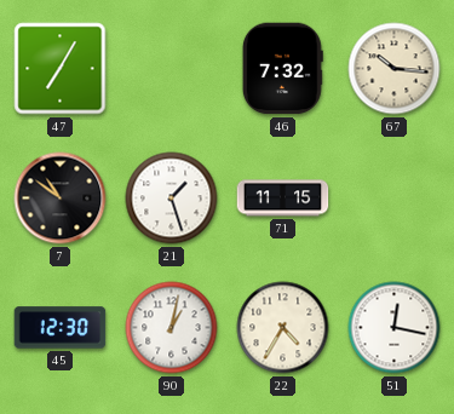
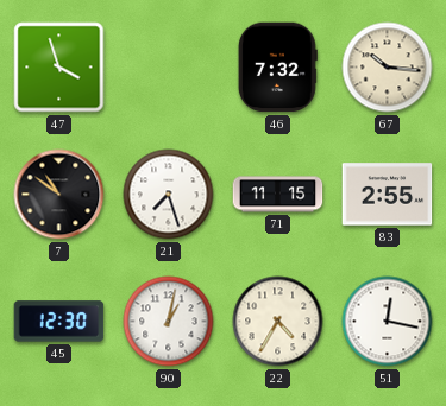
47: 7:05 -> 3:57
21: 1:27 -> 7:27
83: none -> 2:55
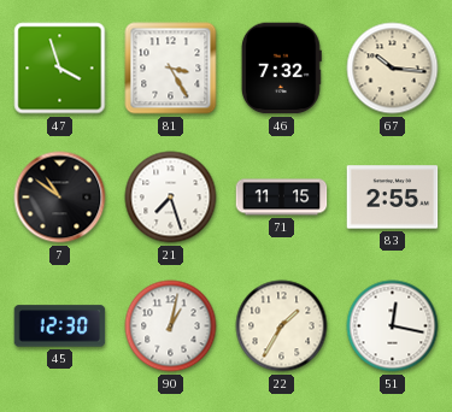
81: none -> 3:25
22: 4:35 -> 1:35
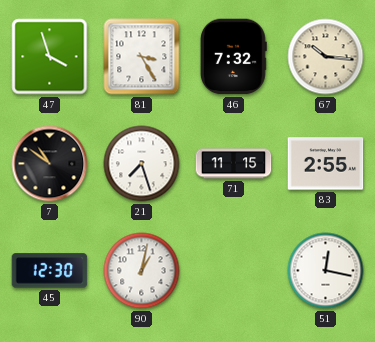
22: 1:35 -> none
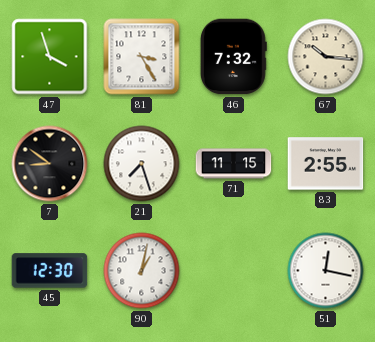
7: 10:51 -> 8:51
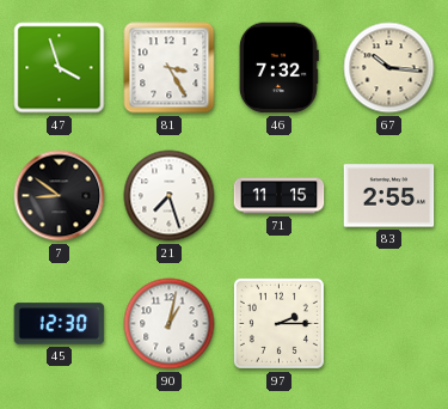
97: none -> 2:15
51: 12:17 -> none
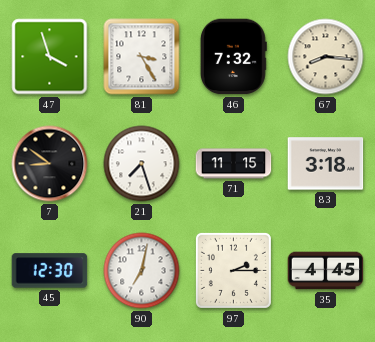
67: 10:16 -> 8:16
83: 2:55 -> 3:18
90: 1:02 -> 7:02
35: none -> 4:45
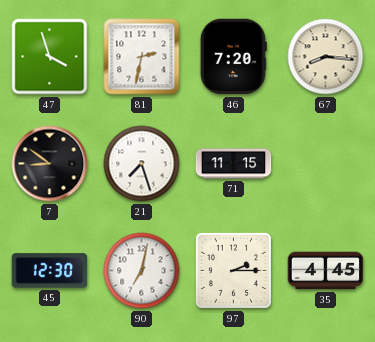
81: 3:25 -> 2:32
46: 7:32 -> 7:20
83: 3:18 -> none
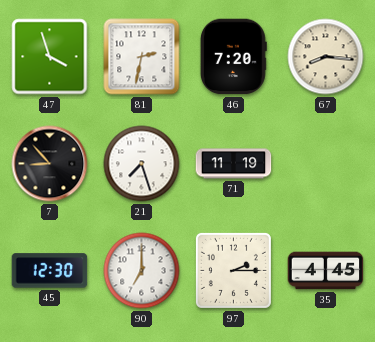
7: 8:51 -> 8:53
71: 11:15 -> 11:19
90: 7:02 -> 7:00
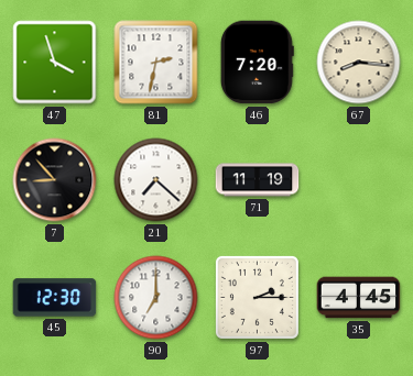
21: 7:27 -> 7:22
